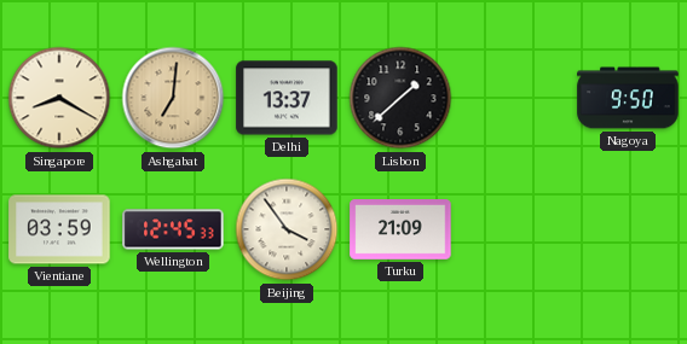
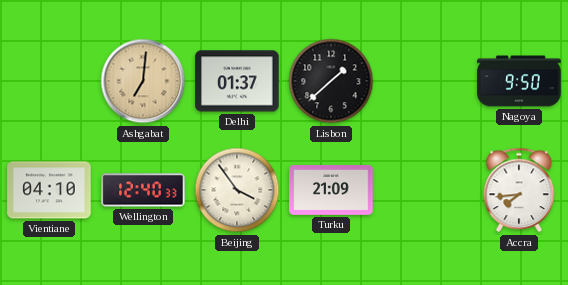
Singapore: 8:20 -> none
Delhi: 13:37 -> 01:37
Vientiane: 03:59 -> 04:10
Wellington: 12:45 -> 12:40
Accra: none -> 7:44
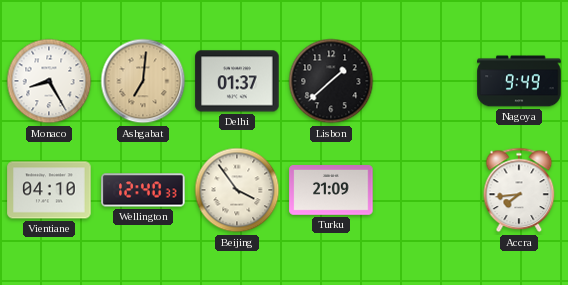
Monaco: none -> 8:25
Nagoya: 9:50 -> 9:49
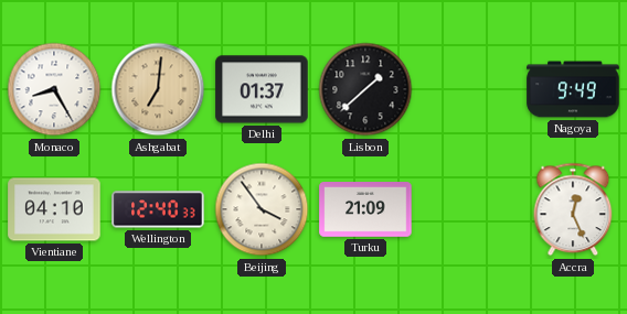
Accra: 7:44 -> 12:26
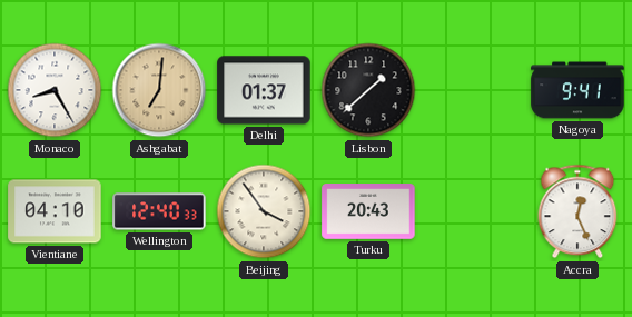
Nagoya: 9:49 -> 9:41
Turku: 21:09 -> 20:43
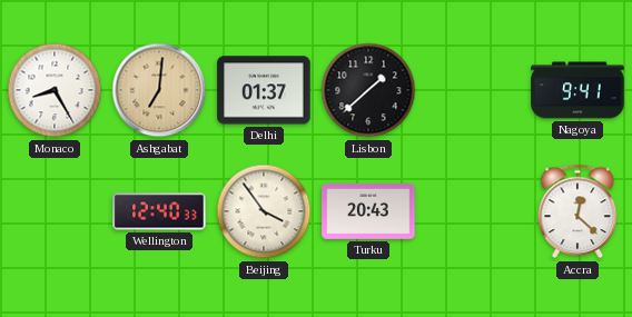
Vientiane: 04:10 -> none
Accra: 12:26 -> 12:22
